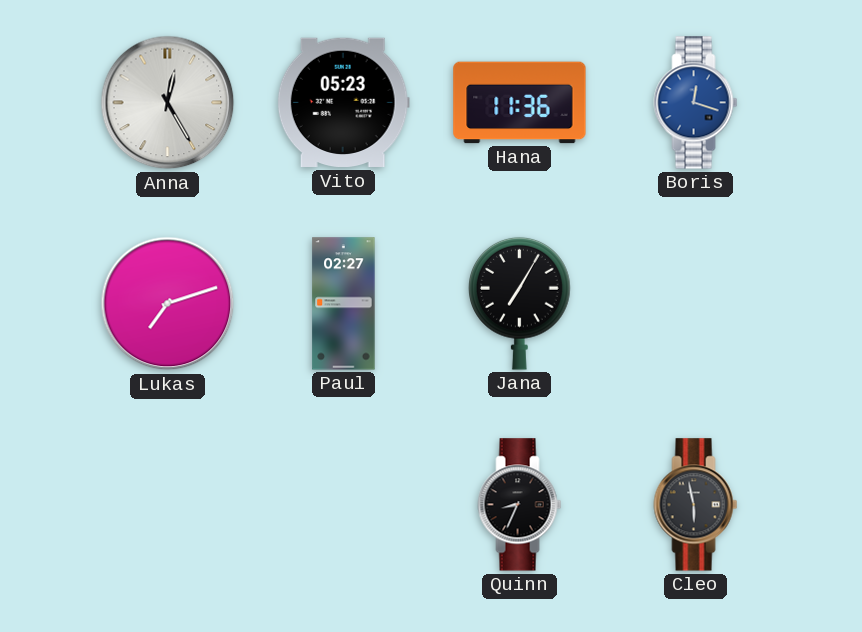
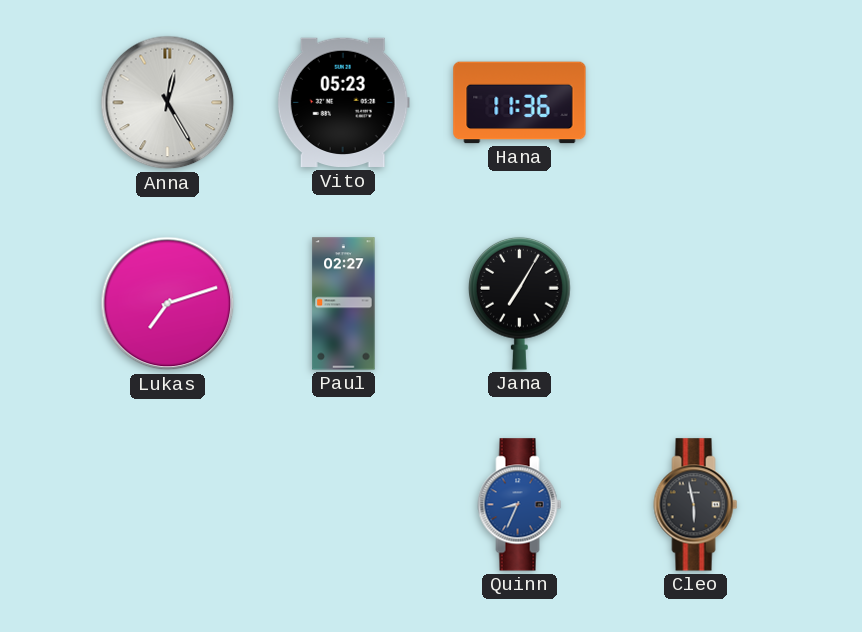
Boris: 12:18 -> none
Quinn dial: black -> blue
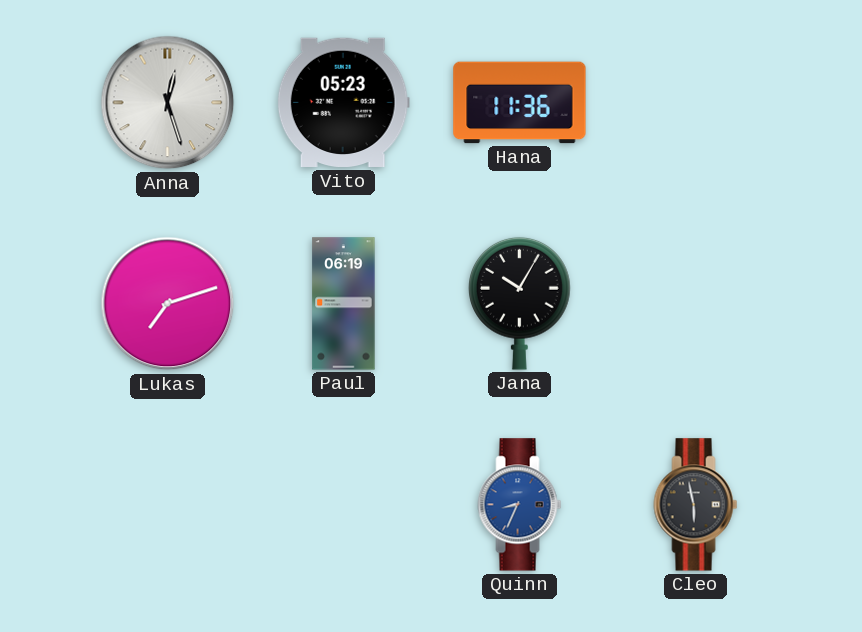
Anna: 12:25 -> 12:27
Paul: 02:27 -> 06:19
Jana: 7:05 -> 10:05
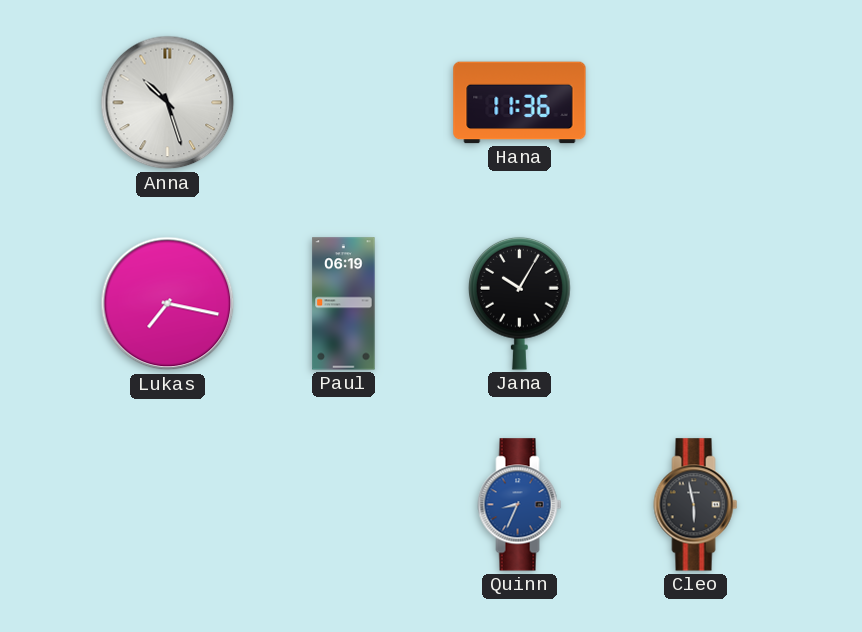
Anna: 12:27 -> 10:27
Vito: 05:23 -> none
Lukas: 7:12 -> 7:17
